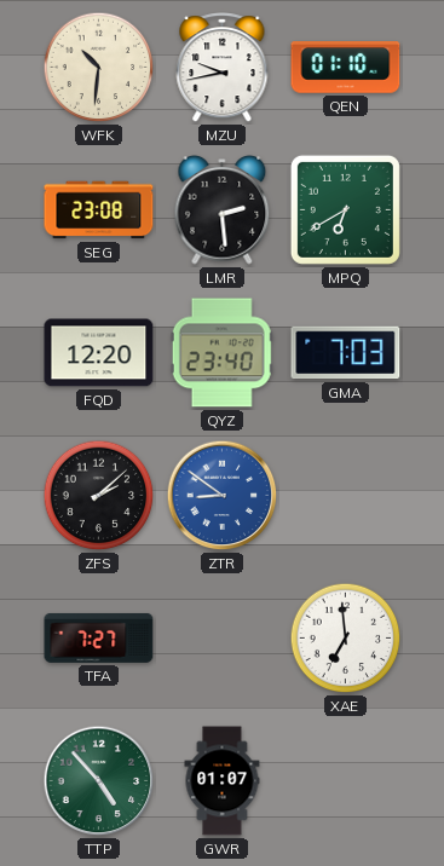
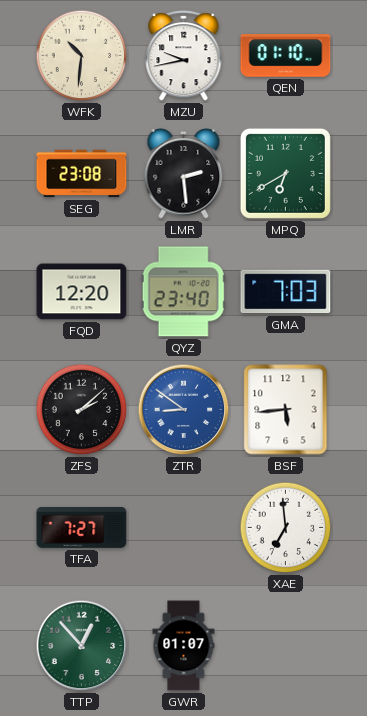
BSF: none -> 5:44
TTP: 4:53 -> 12:53
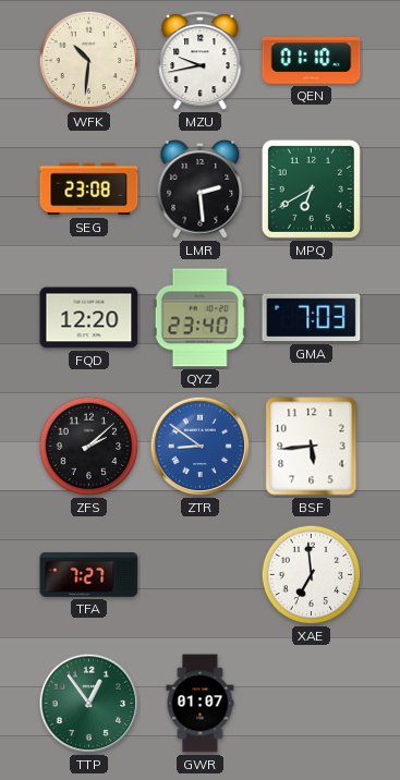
TTP: 12:53 -> 12:54
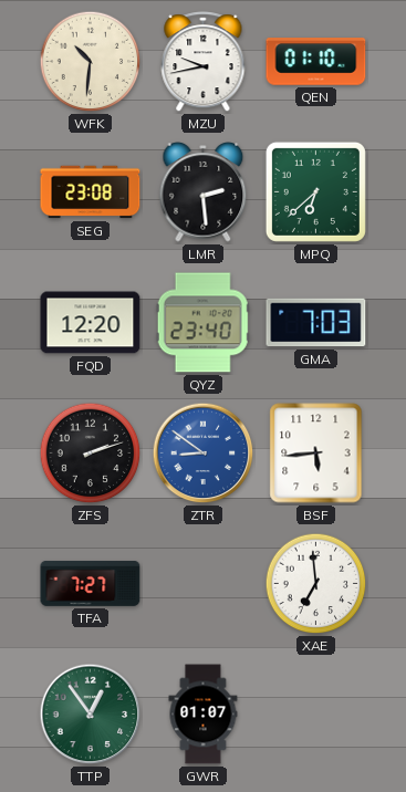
MPQ: 6:40 -> 6:38
ZFS: 2:08 -> 2:12
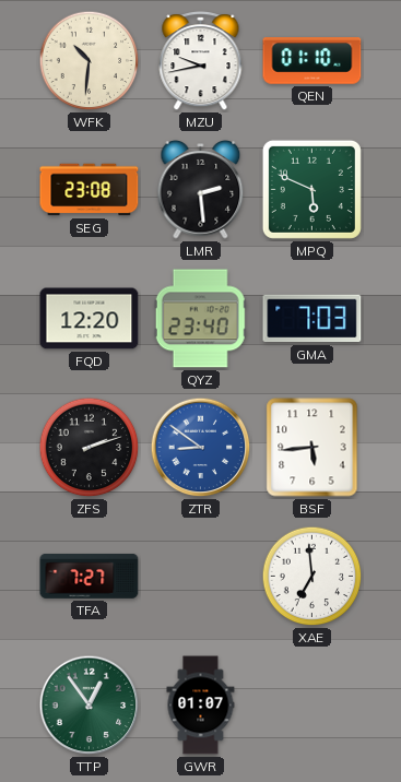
MPQ: 6:38 -> 5:49
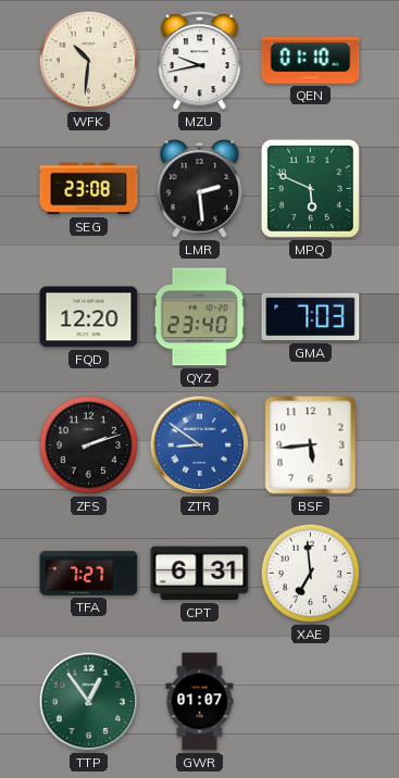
CPT: none -> 6:31
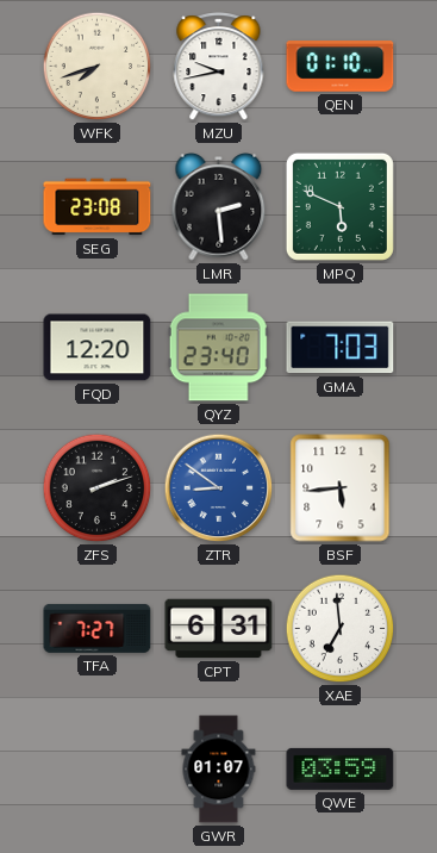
WFK: 10:31 -> 7:42
TTP: 12:54 -> none
QWE: none -> 03:59
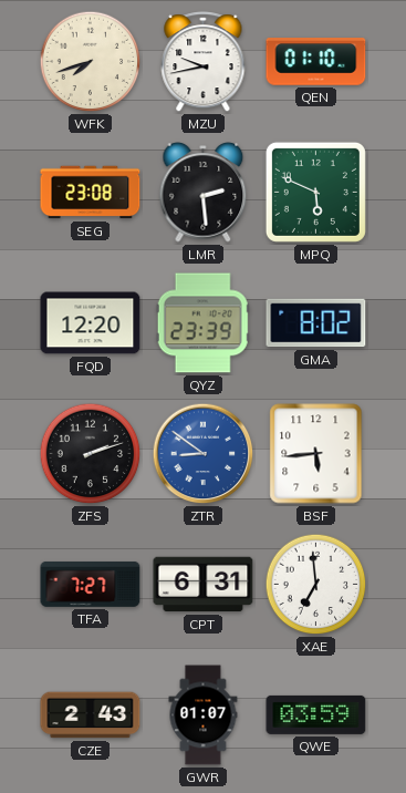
QYZ: 23:40 -> 23:39
GMA: 7:03 -> 8:02
CZE: none -> 2:43
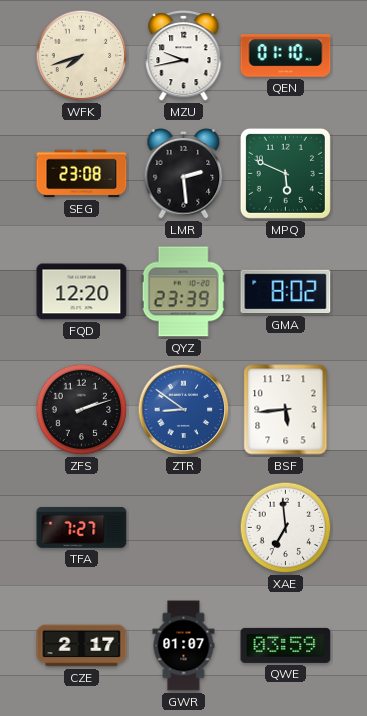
CPT: 6:31 -> none
CZE: 2:43 -> 2:17
